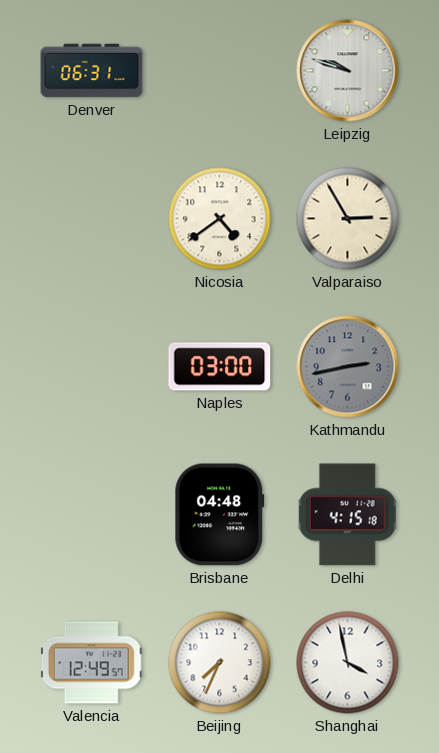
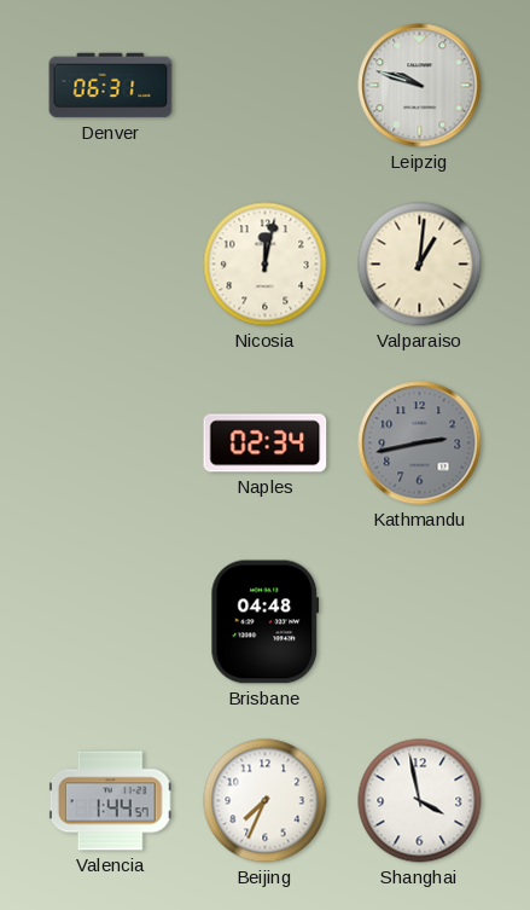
Nicosia: 4:39 -> 12:02
Valparaiso: 2:55 -> 1:01
Naples: 03:00 -> 02:34
Delhi: 4:15 -> none
Valencia: 12:49 -> 1:44
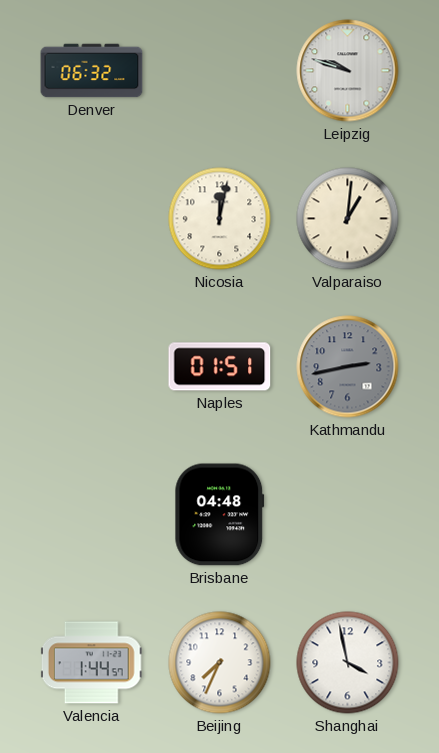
Denver: 06:31 -> 06:32
Naples: 02:34 -> 01:51
